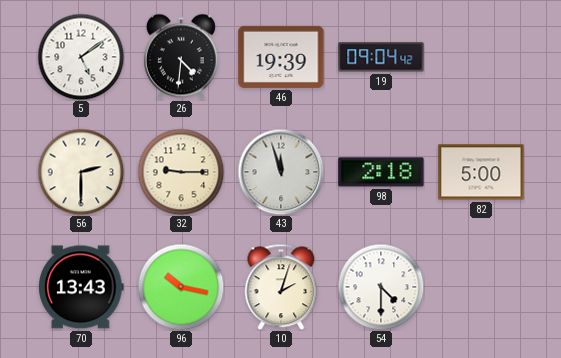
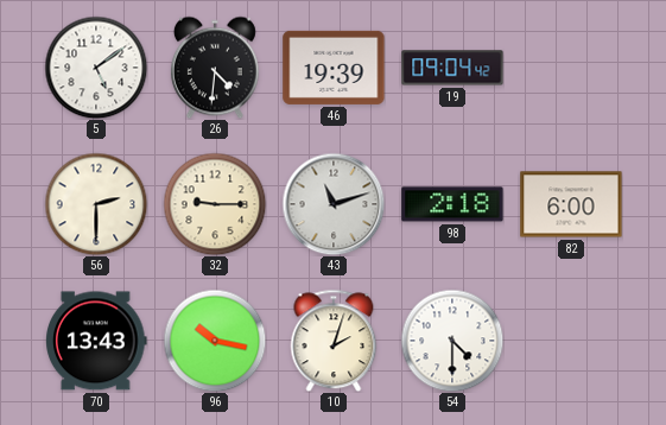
43: 11:57 -> 11:12
82: 5:00 -> 6:00
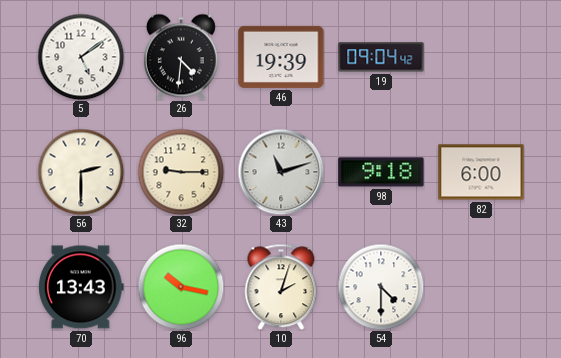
98: 2:18 -> 9:18
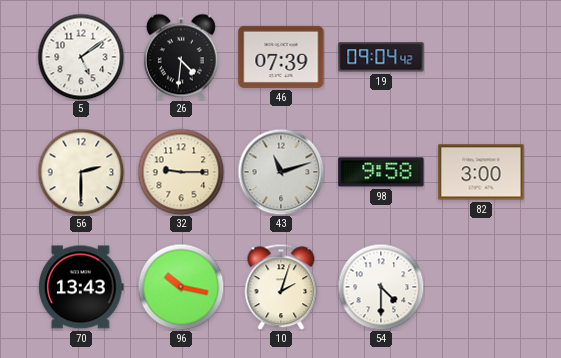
46: 19:39 -> 07:39
98: 9:18 -> 9:58
82: 6:00 -> 3:00
